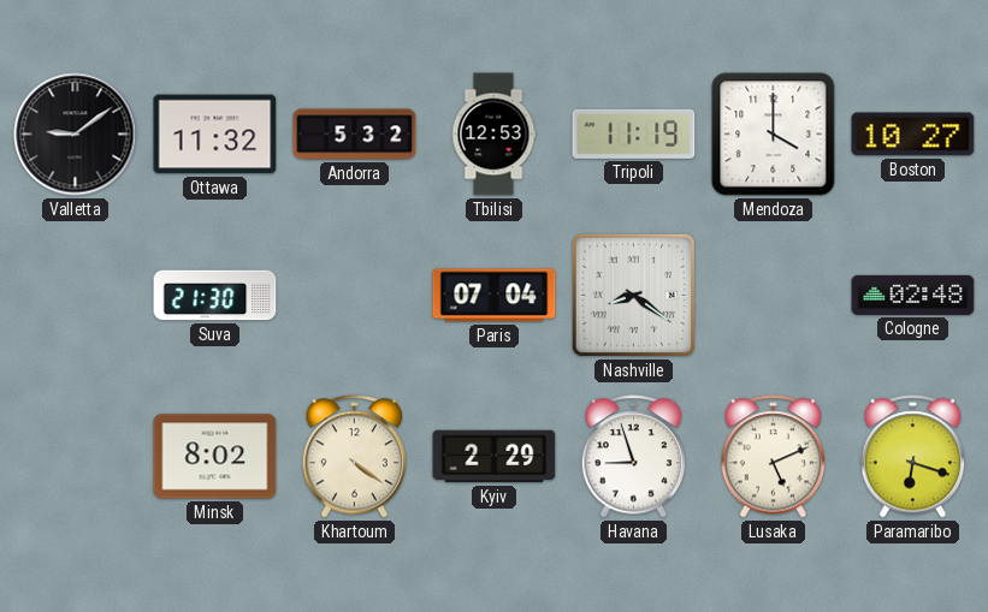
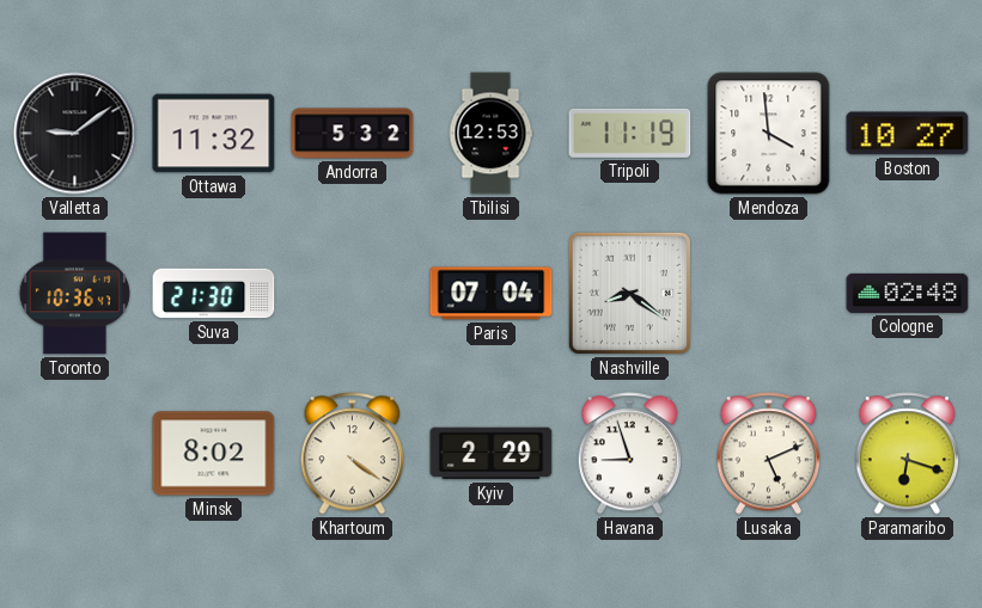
Mendoza: 4:00 -> 3:59
Toronto: none -> 10:36
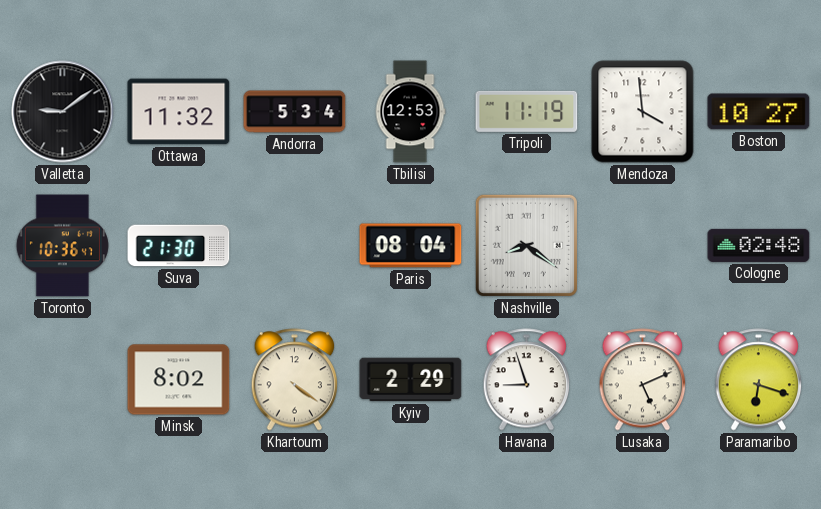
Andorra: 5:32 -> 5:34
Paris: 07:04 -> 08:04
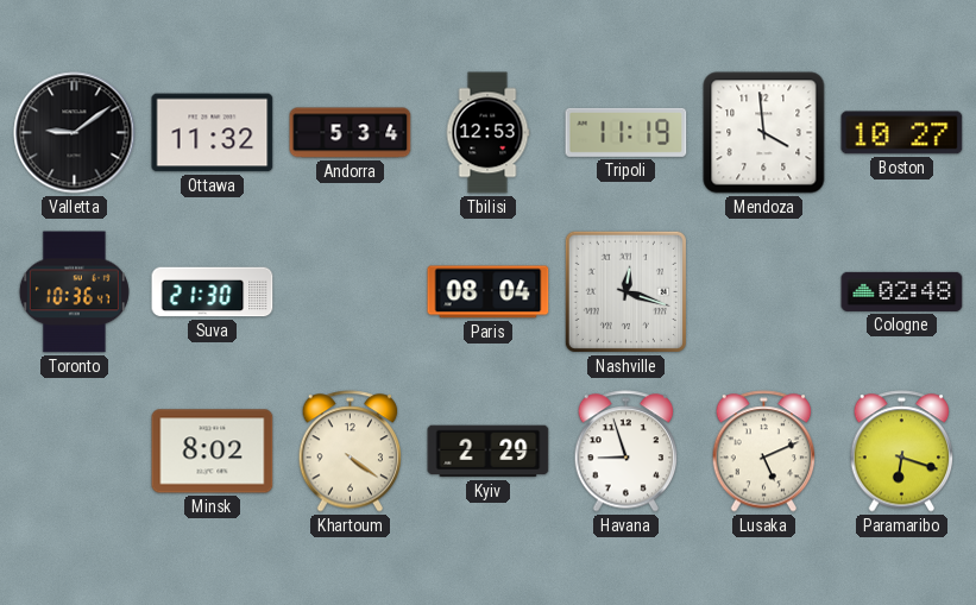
Nashville: 8:21 -> 12:18
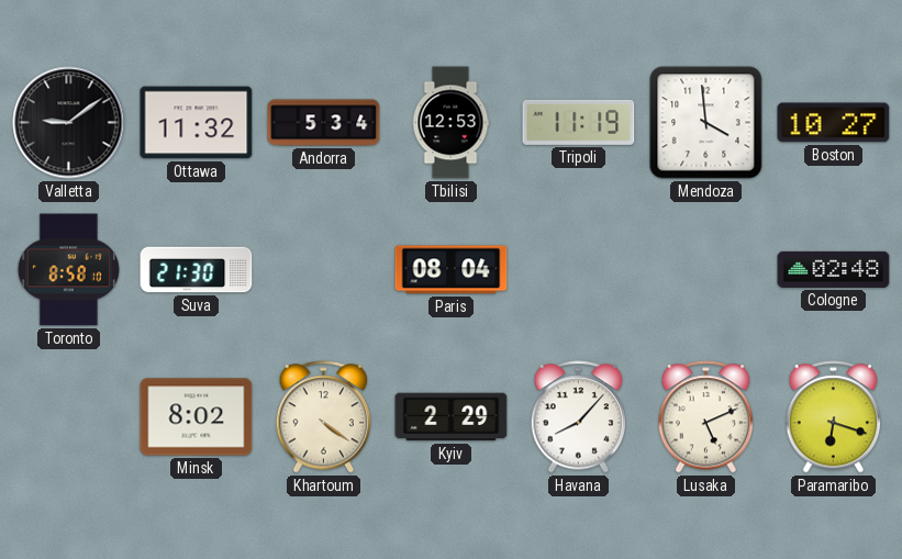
Toronto: 10:36 -> 8:58
Nashville: 12:18 -> none
Havana: 8:57 -> 8:07
